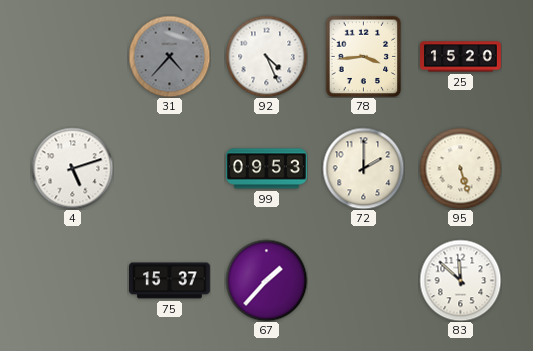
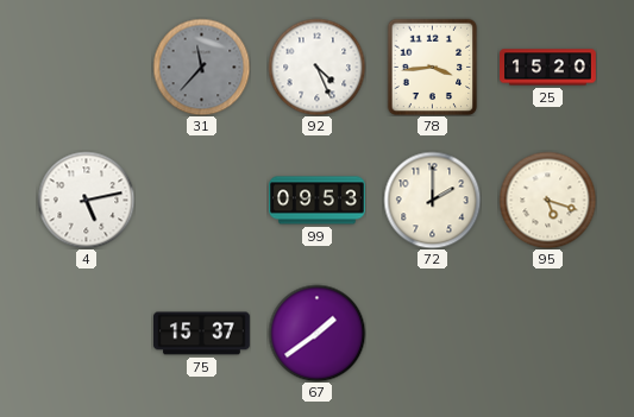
31: 4:37 -> 11:37
4: 5:12 -> 5:13
95: 5:27 -> 5:18
67: 1:37 -> 1:39
83: 11:52 -> none
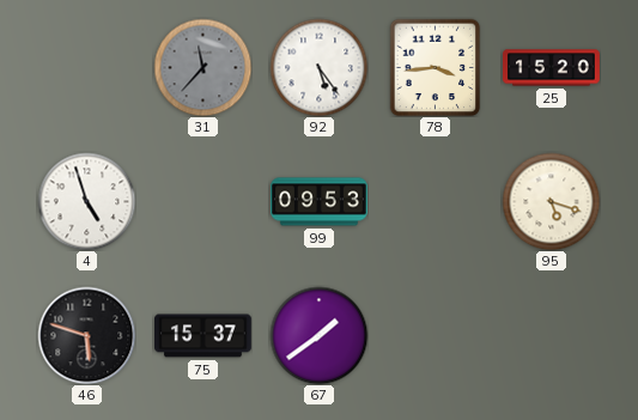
92: 4:26 -> 5:24
4: 5:13 -> 4:57
72: 2:00 -> none
46: none -> 5:48
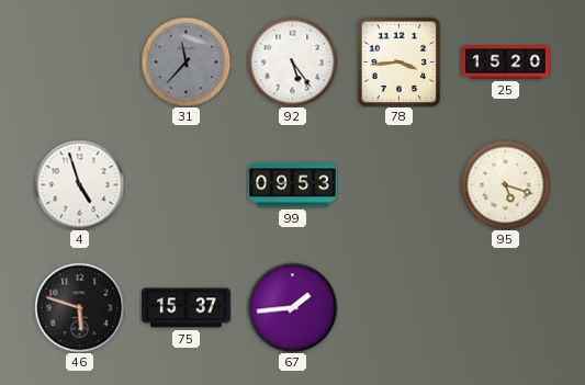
67: 1:39 -> 1:44
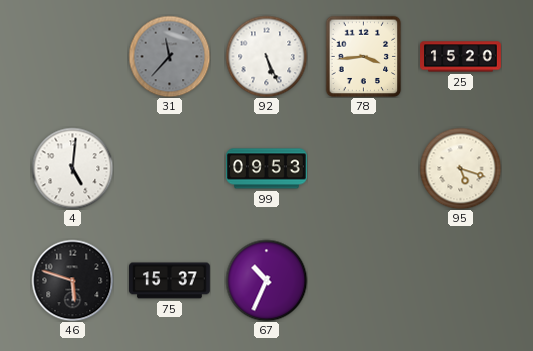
92: 5:24 -> 5:26
4: 4:57 -> 5:01
67: 1:44 -> 10:34
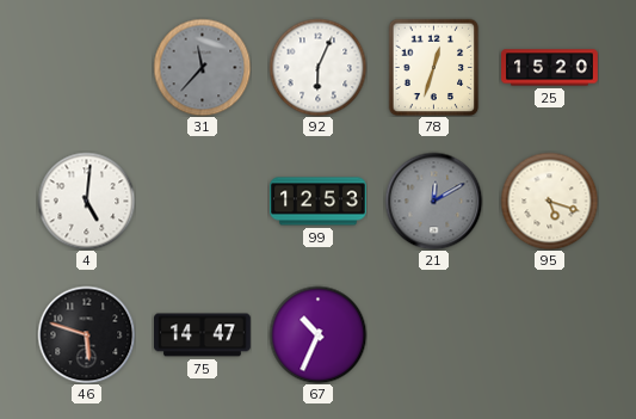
92: 5:26 -> 6:04
78: 3:44 -> 12:33
99: 09:53 -> 12:53
21: none -> 12:10
75: 15:37 -> 14:47
